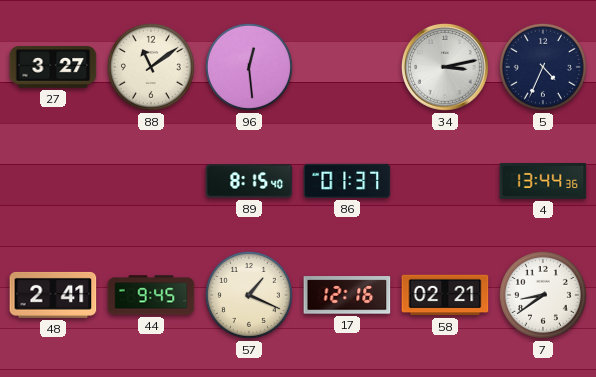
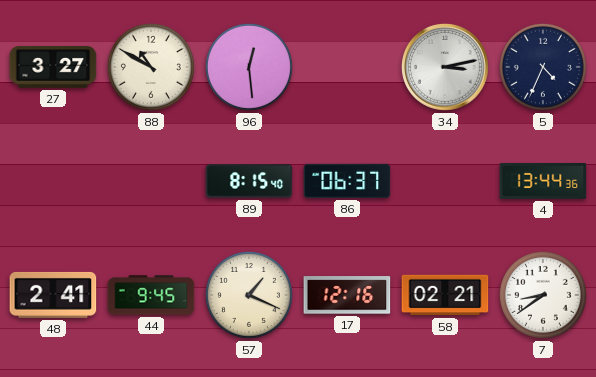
88: 11:09 -> 10:50
86: 01:37 -> 06:37
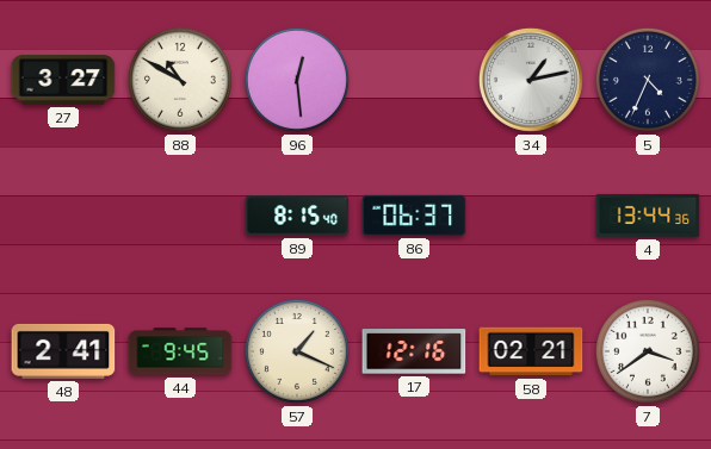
34: 3:13 -> 1:13
7: 8:39 -> 3:39
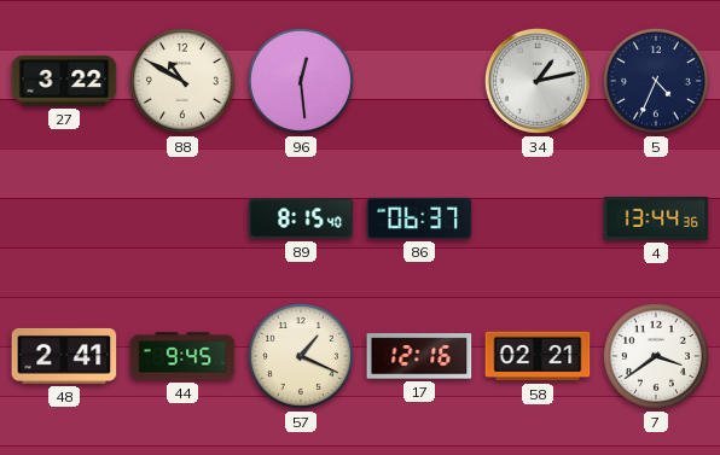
27: 3:27 -> 3:22
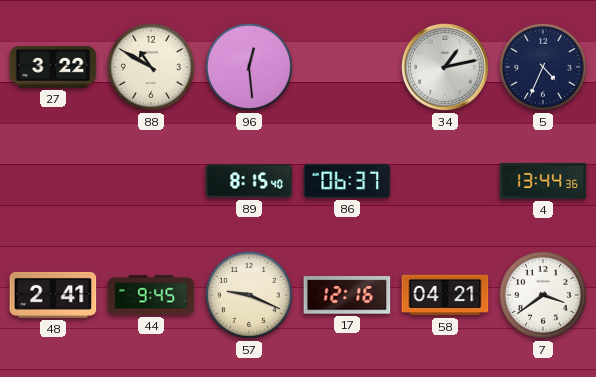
57: 1:19 -> 9:19
58: 02:21 -> 04:21
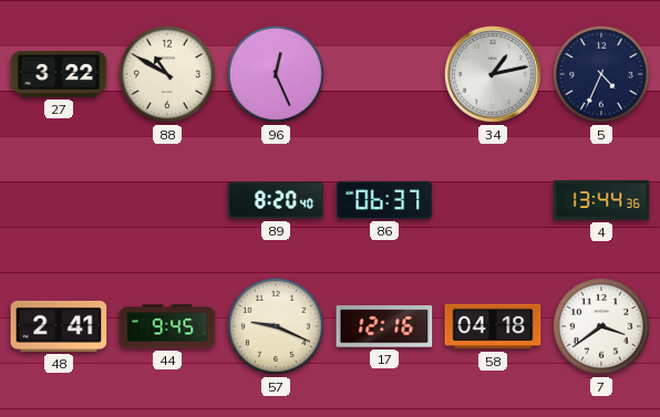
96: 12:29 -> 12:26
89: 8:15 -> 8:20
58: 04:21 -> 04:18
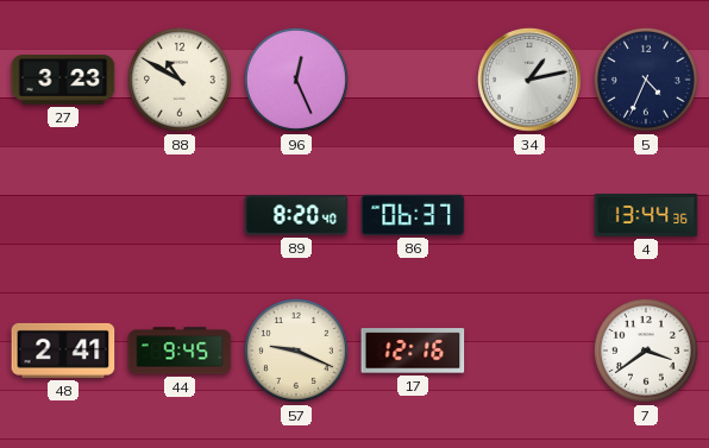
27: 3:22 -> 3:23
58: 04:18 -> none
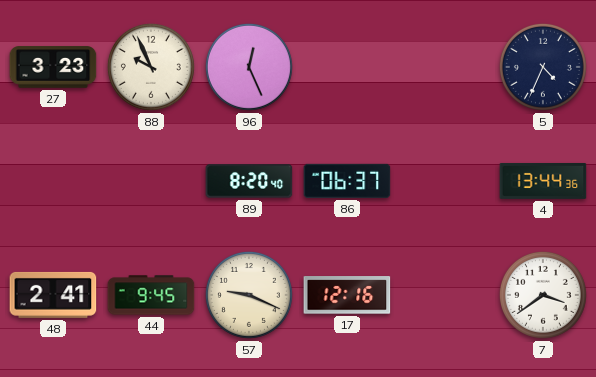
88: 10:50 -> 9:56
34: 1:13 -> none
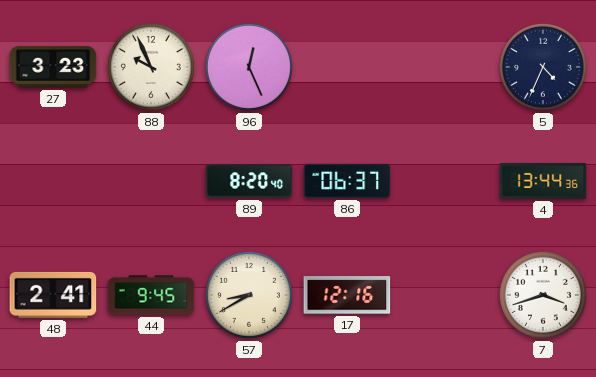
57: 9:19 -> 8:40
7: 3:39 -> 3:42
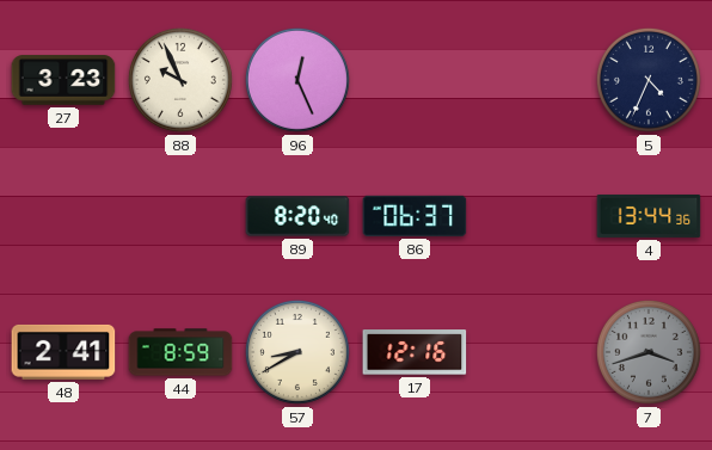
44: 9:45 -> 8:59
7 dial: white -> grey
